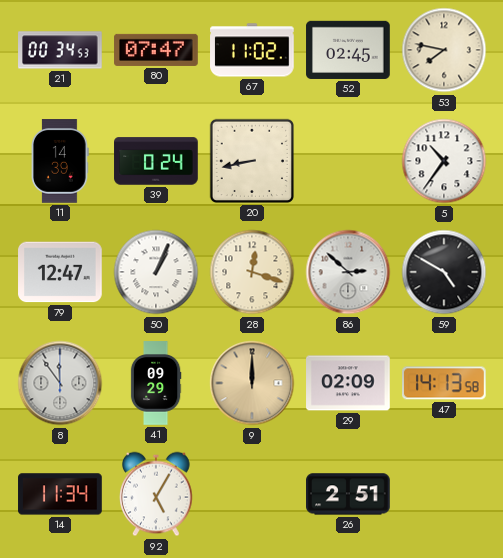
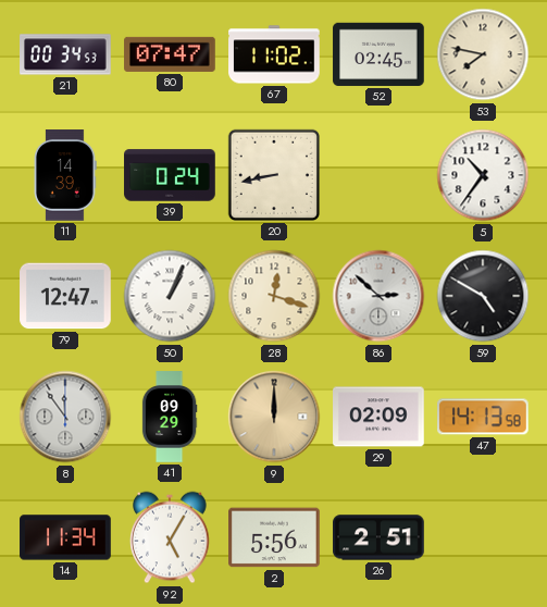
2: none -> 5:56
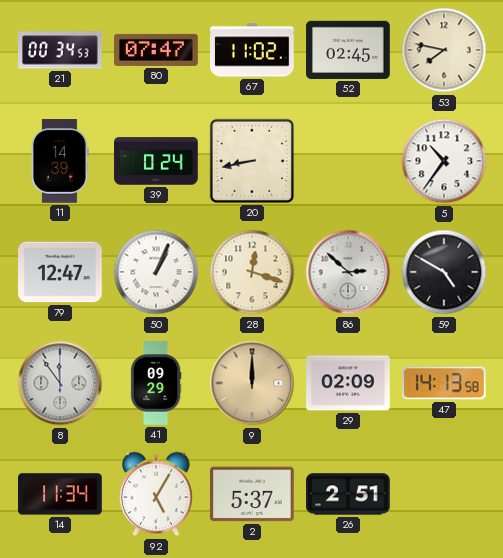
2: 5:56 -> 5:37
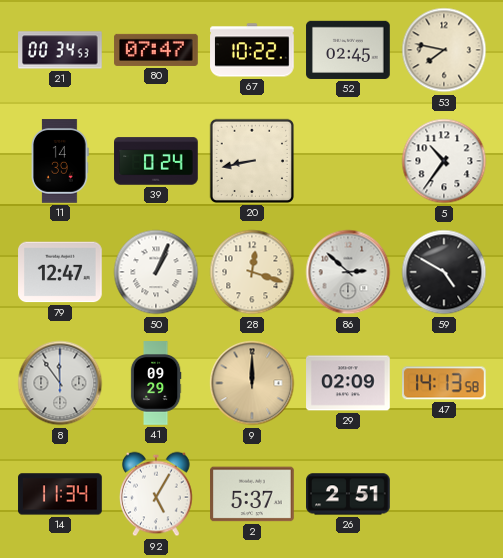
67: 11:02 -> 10:22
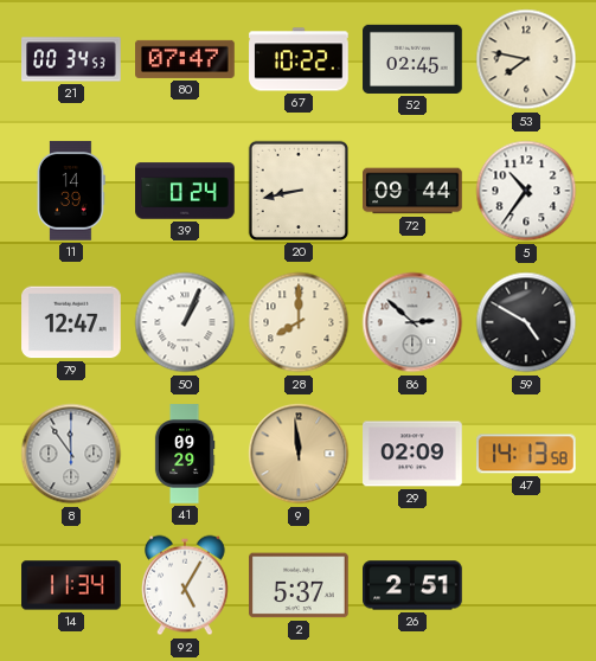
72: none -> 09:44
28: 12:18 -> 8:00
9: 12:00 -> 11:59
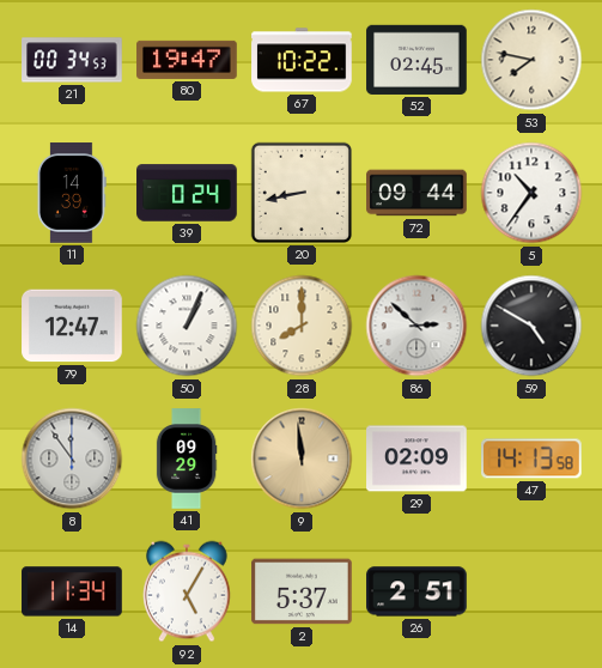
80: 07:47 -> 19:47
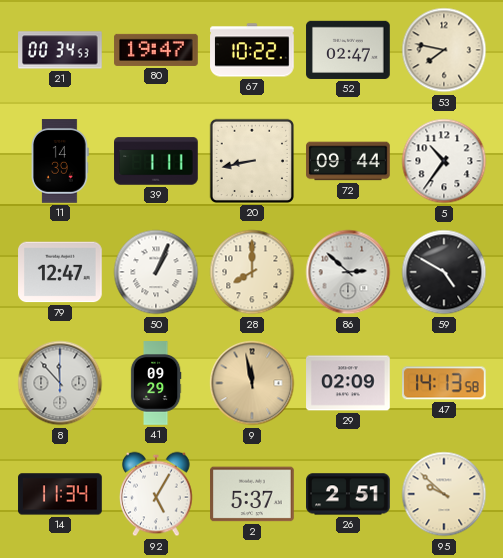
52: 02:45 -> 02:47
39: 0:24 -> 1:11
8: 11:54 -> 11:53
9: 11:59 -> 11:58
95: none -> 9:52
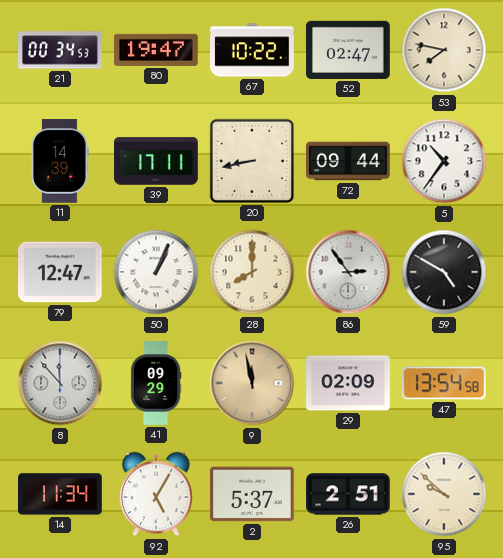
39: 1:11 -> 17:11
86: 2:52 -> 2:54
47: 14:13 -> 13:54
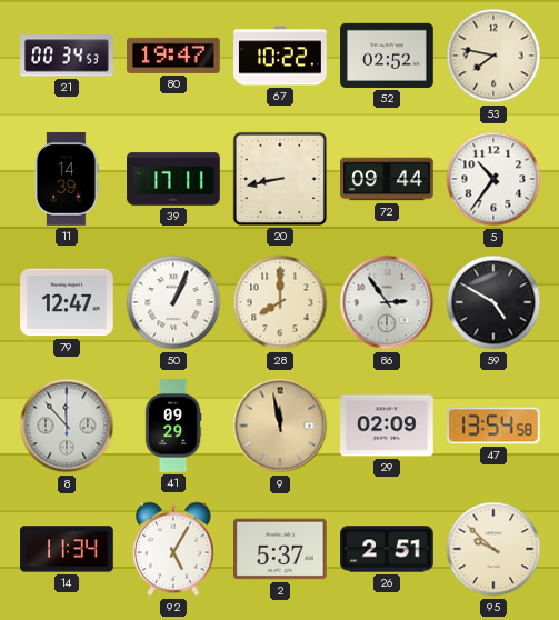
52: 02:47 -> 02:52
